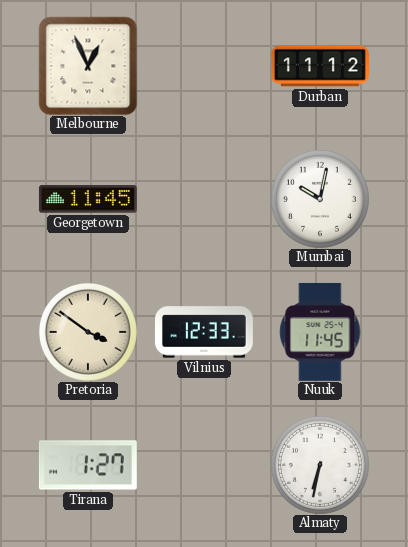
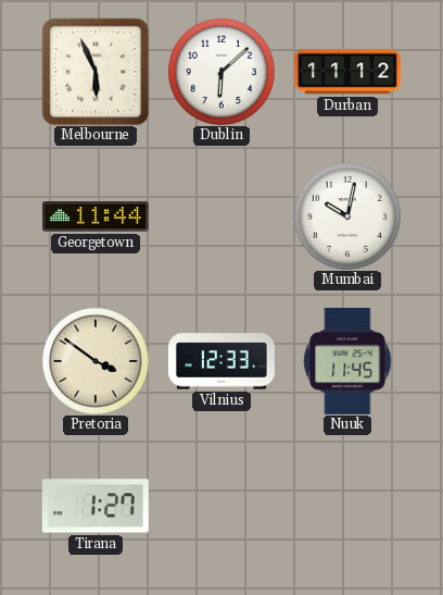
Melbourne: 12:56 -> 5:56
Dublin: none -> 6:08
Georgetown: 11:45 -> 11:44
Almaty: 6:32 -> none
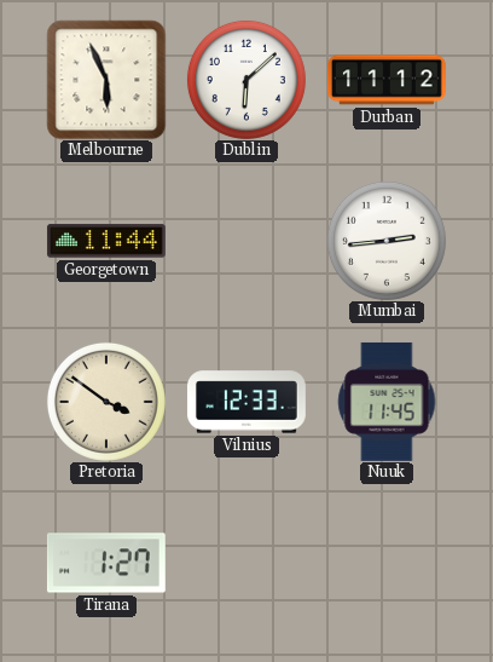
Mumbai: 10:02 -> 2:44
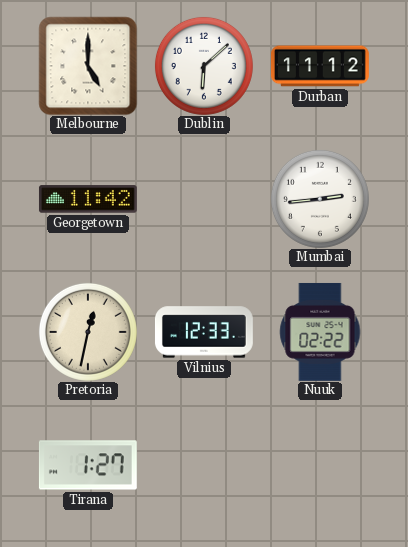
Melbourne: 5:56 -> 5:00
Georgetown: 11:44 -> 11:42
Pretoria: 3:51 -> 12:32
Nuuk: 11:45 -> 02:22
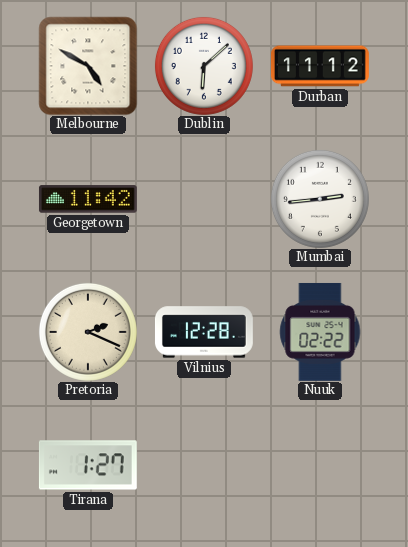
Melbourne: 5:00 -> 4:50
Pretoria: 12:32 -> 2:19
Vilnius: 12:33 -> 12:28
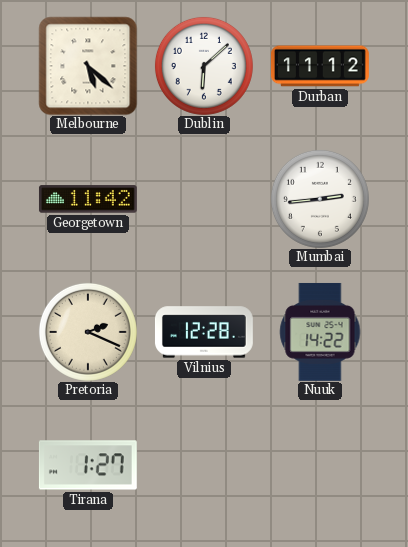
Melbourne: 4:50 -> 5:22
Nuuk: 02:22 -> 14:22
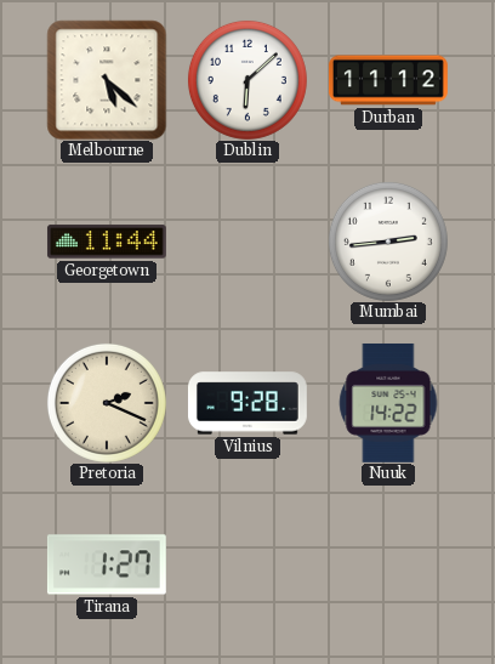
Georgetown: 11:42 -> 11:44
Vilnius: 12:28 -> 9:28
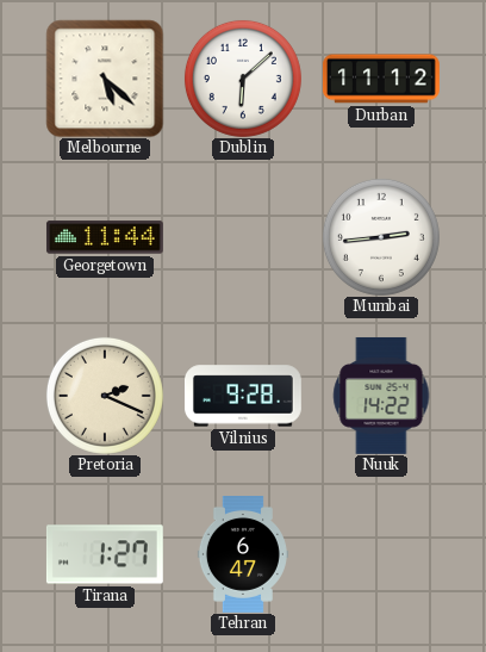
Tehran: none -> 6:47
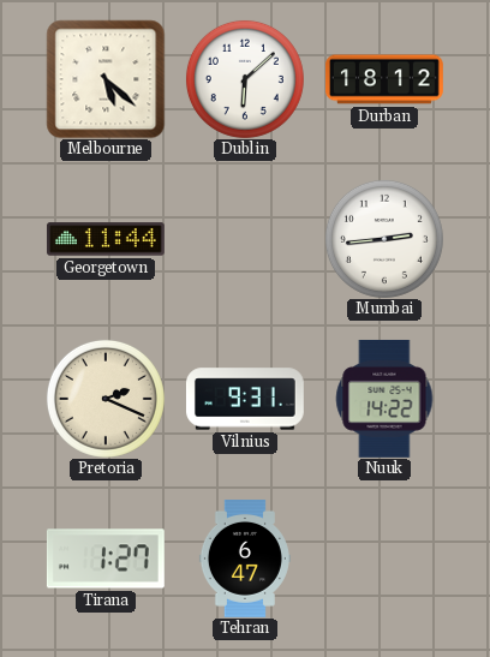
Durban: 11:12 -> 18:12
Vilnius: 9:28 -> 9:31
